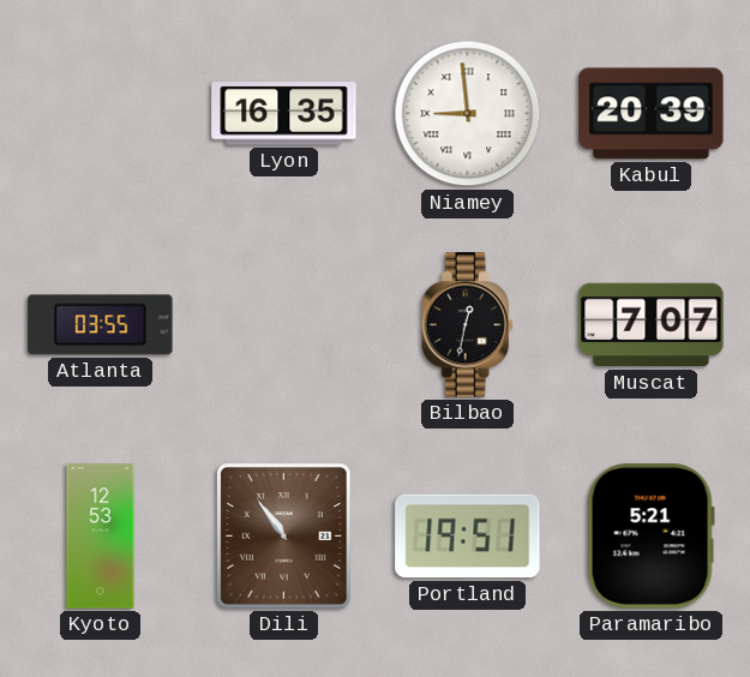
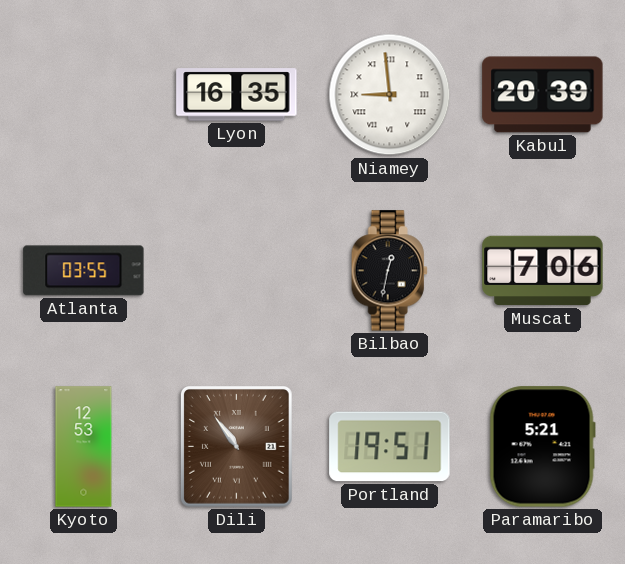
Muscat: 7:07 -> 7:06
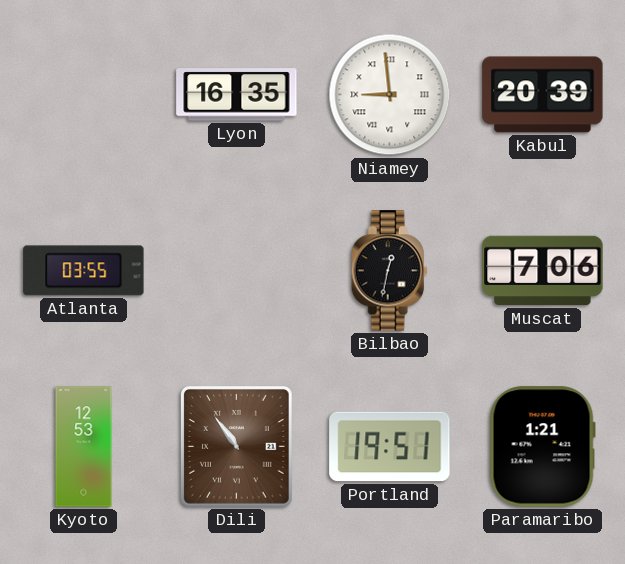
Paramaribo: 5:21 -> 1:21
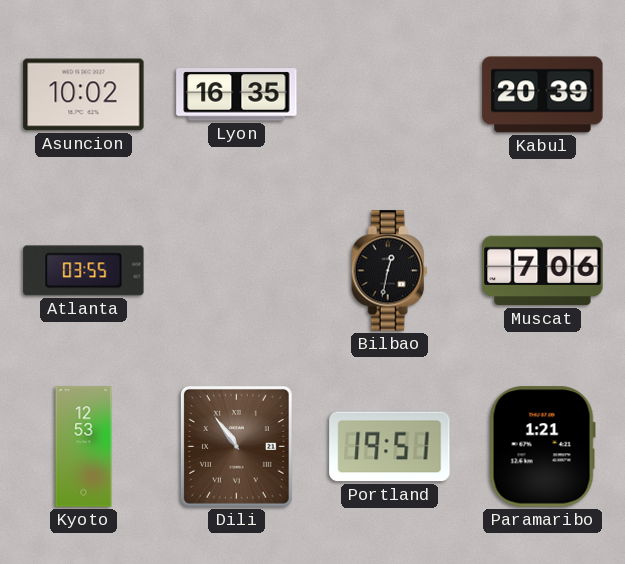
Asuncion: none -> 10:02
Niamey: 8:59 -> none
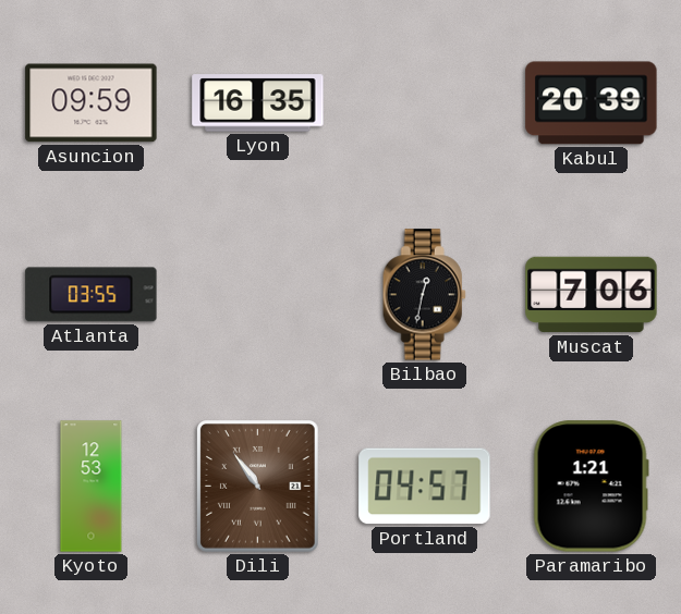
Asuncion: 10:02 -> 09:59
Portland: 19:51 -> 04:57
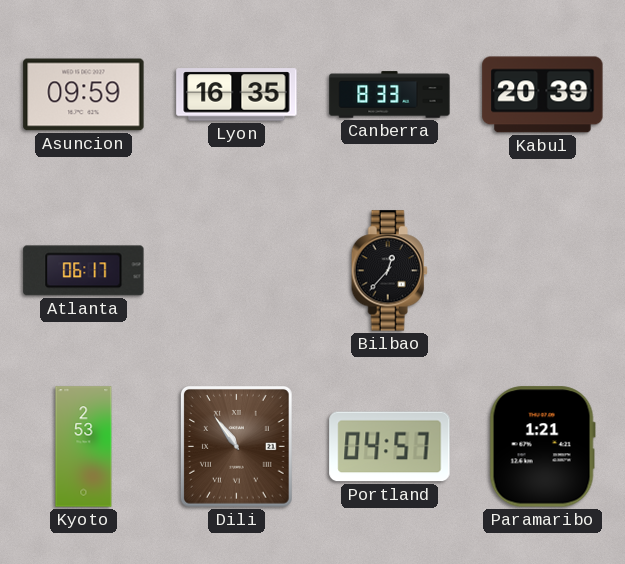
Canberra: none -> 8:33
Atlanta: 03:55 -> 06:17
Bilbao: 12:32 -> 12:37
Muscat: 7:06 -> none
Kyoto: 12:53 -> 2:53
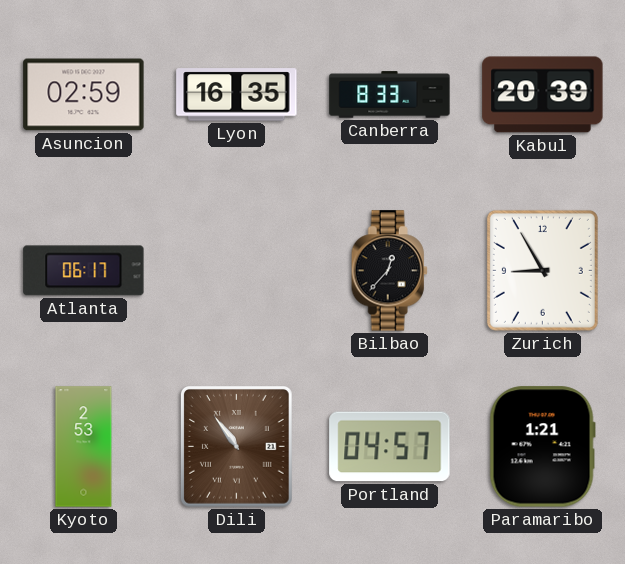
Asuncion: 09:59 -> 02:59
Zurich: none -> 8:55
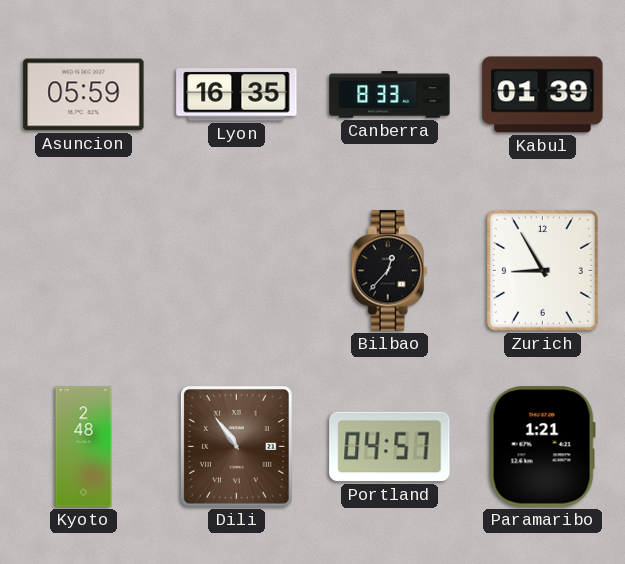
Asuncion: 02:59 -> 05:59
Kabul: 20:39 -> 01:39
Atlanta: 06:17 -> none
Kyoto: 2:53 -> 2:48
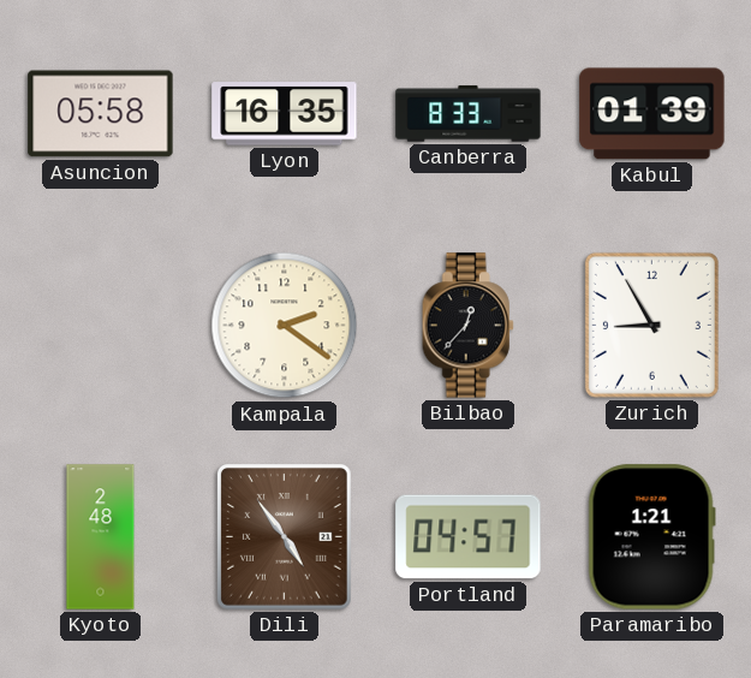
Asuncion: 05:59 -> 05:58
Kampala: none -> 2:21
Dili: 10:54 -> 4:54
